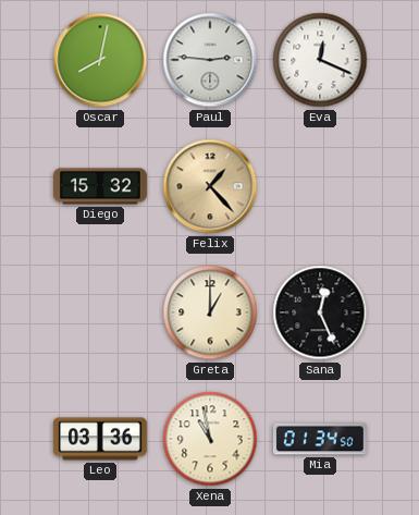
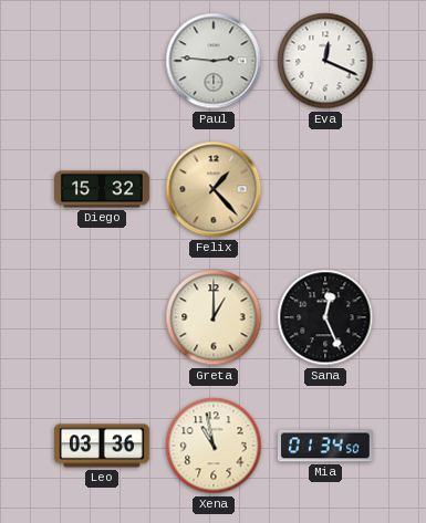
Oscar: 8:02 -> none
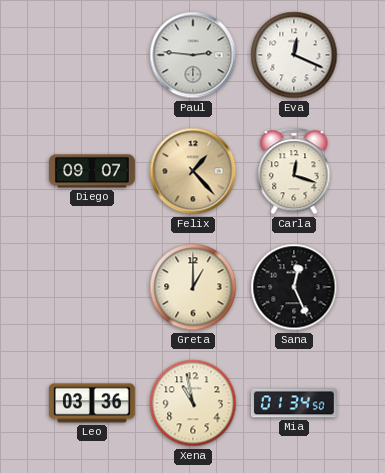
Diego: 15:32 -> 09:07
Carla: none -> 12:18
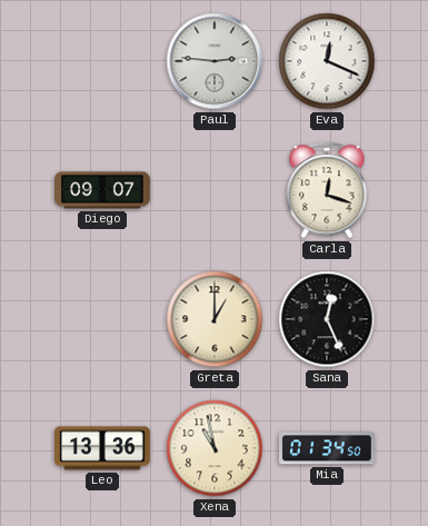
Felix: 1:23 -> none
Leo: 03:36 -> 13:36
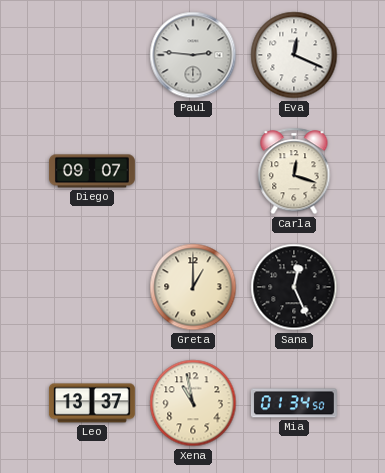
Leo: 13:36 -> 13:37
